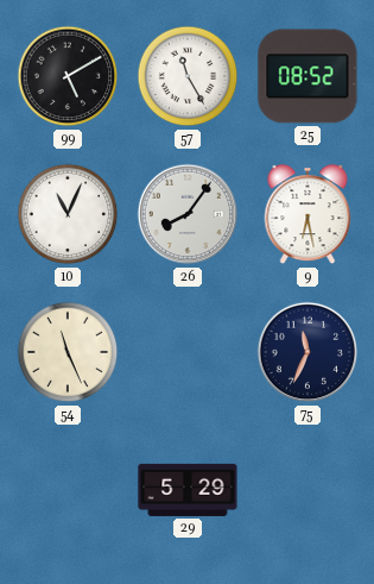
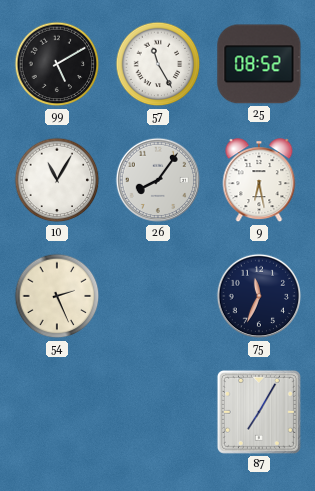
10: 11:04 -> 11:05
54: 11:26 -> 2:26
29: 5:29 -> none
87: none -> 7:05
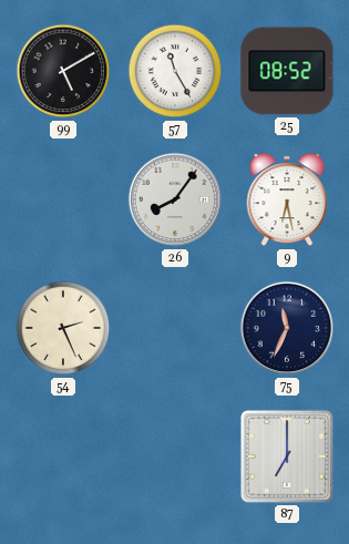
10: 11:05 -> none
87: 7:05 -> 7:00
